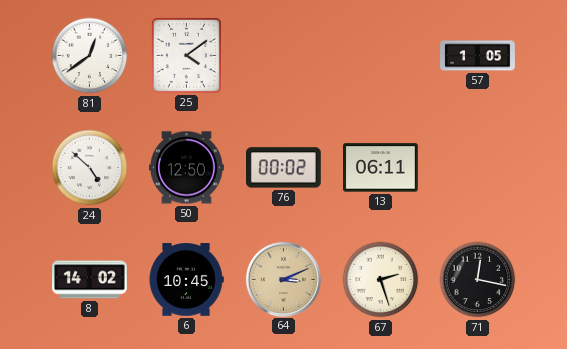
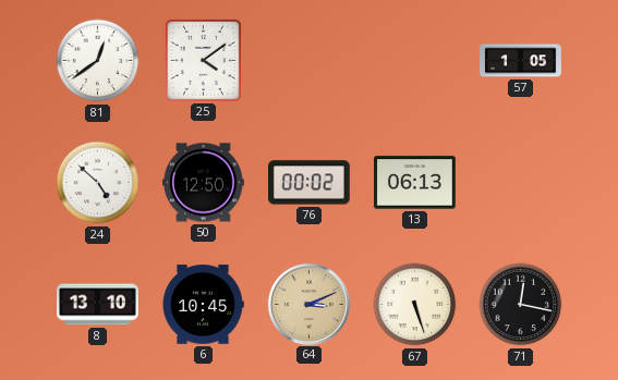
13: 06:11 -> 06:13
8: 14:02 -> 13:10
67: 2:27 -> 5:27
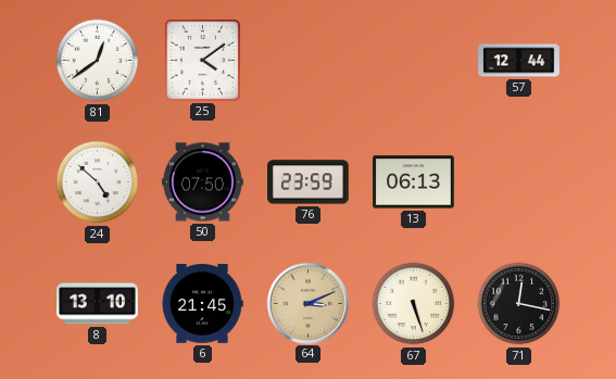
57: 1:05 -> 12:44
50: 12:50 -> 07:50
76: 00:02 -> 23:59
6: 10:45 -> 21:45
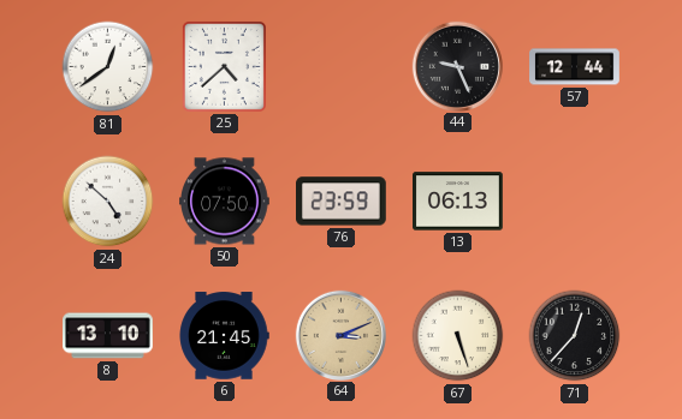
25: 4:09 -> 4:38
44: none -> 9:26
71: 12:17 -> 12:37
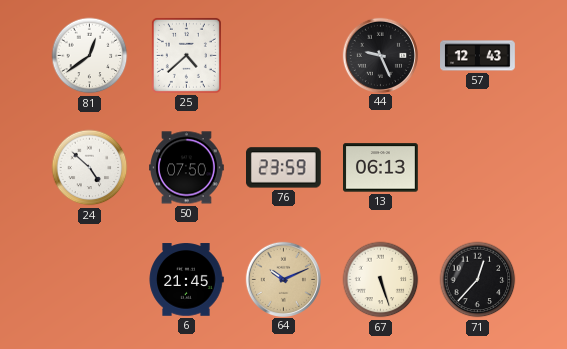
57: 12:44 -> 12:43
8: 13:10 -> none
64: 3:11 -> 10:11
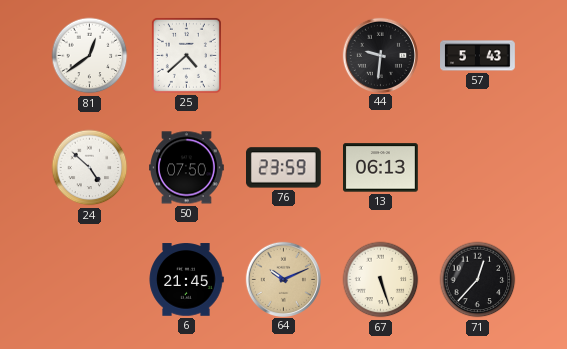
44: 9:26 -> 9:31
57: 12:43 -> 5:43
